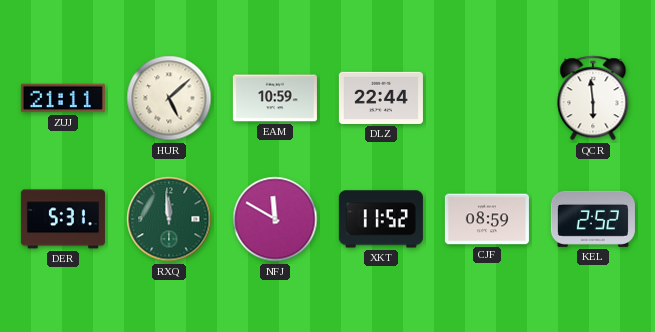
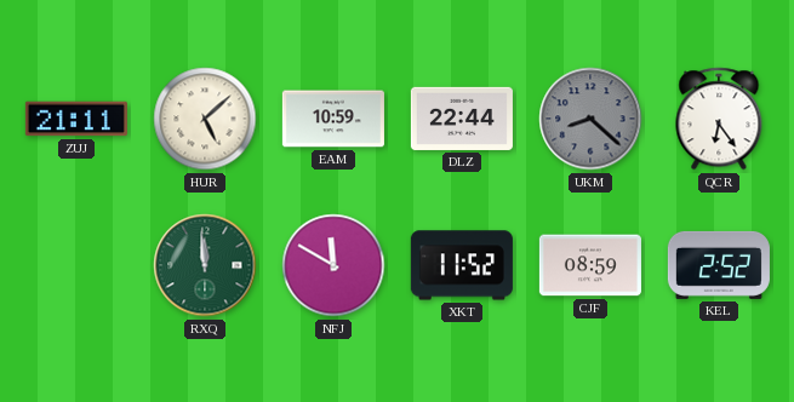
UKM: none -> 8:22
QCR: 5:59 -> 6:24
DER: 5:31 -> none
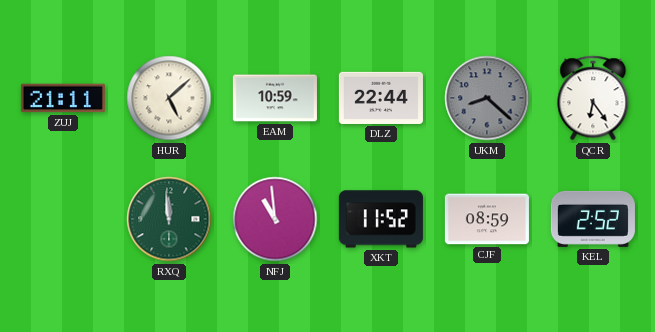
NFJ: 11:50 -> 10:59
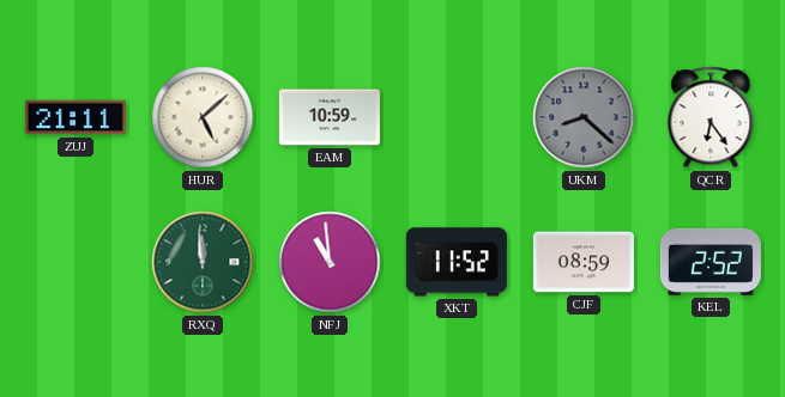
DLZ: 22:44 -> none
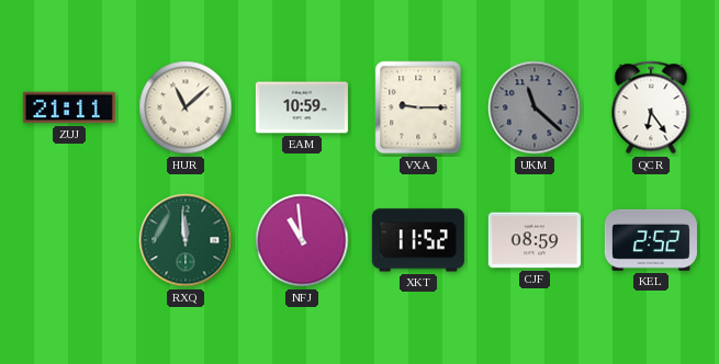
HUR: 5:08 -> 11:08
VXA: none -> 9:15
UKM: 8:22 -> 11:22
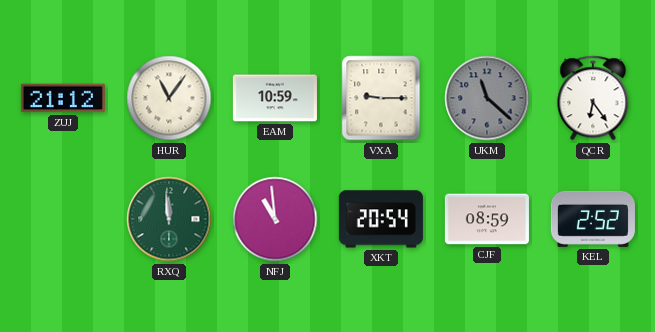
ZUJ: 21:11 -> 21:12
HUR: 11:08 -> 11:06
XKT: 11:52 -> 20:54
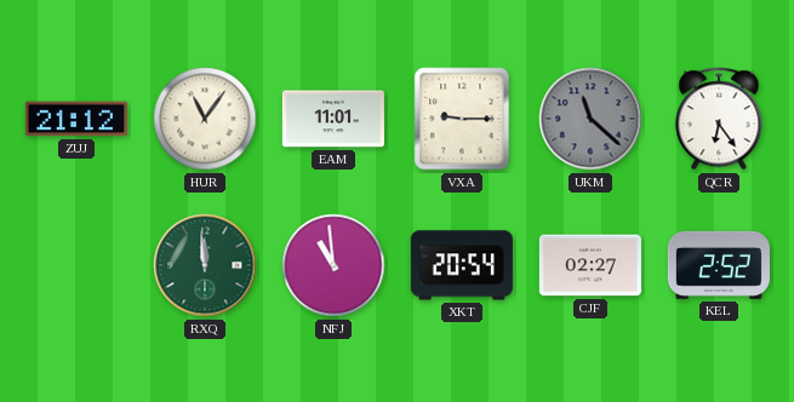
EAM: 10:59 -> 11:01
CJF: 08:59 -> 02:27
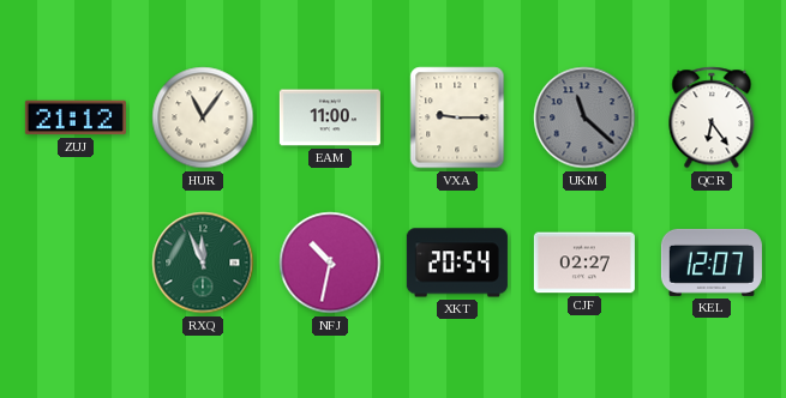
EAM: 11:01 -> 11:00
RXQ: 11:59 -> 11:56
NFJ: 10:59 -> 10:32
KEL: 2:52 -> 12:07
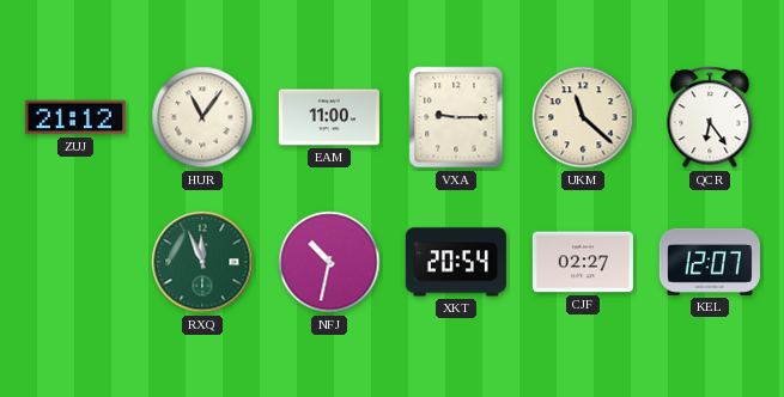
UKM dial: grey -> cream
